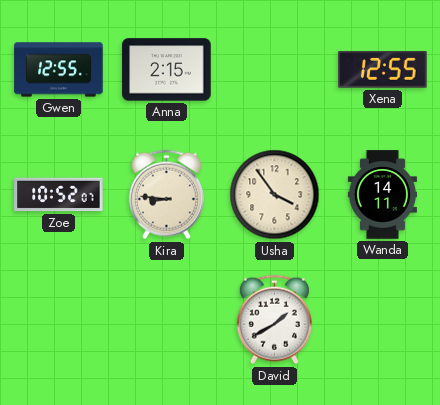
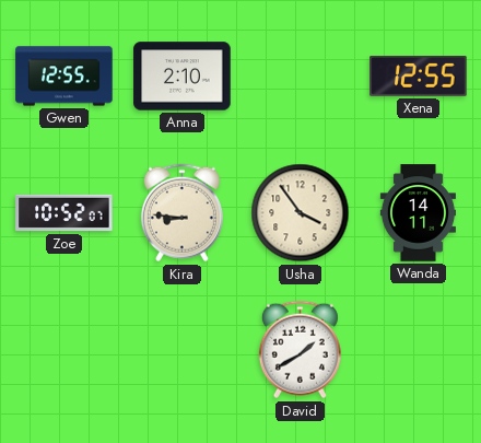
Anna: 2:15 -> 2:10
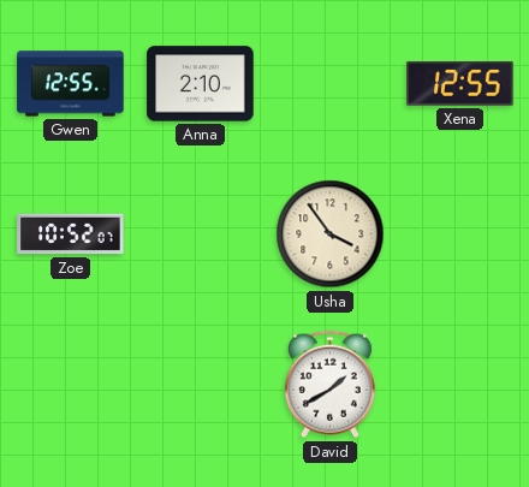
Kira: 8:46 -> none
Wanda: 14:11 -> none
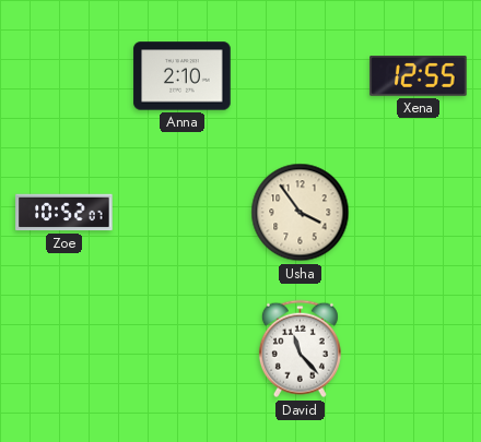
Gwen: 12:55 -> none
David: 1:40 -> 11:23
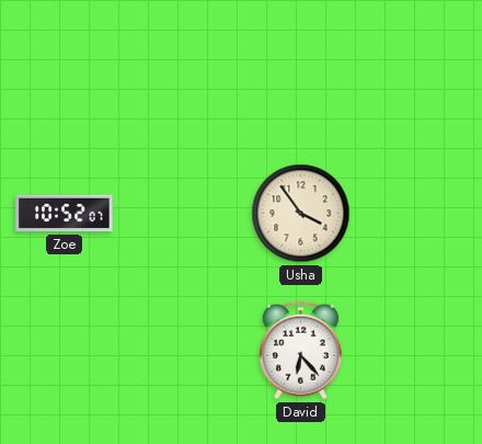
Anna: 2:10 -> none
Xena: 12:55 -> none
David: 11:23 -> 6:23
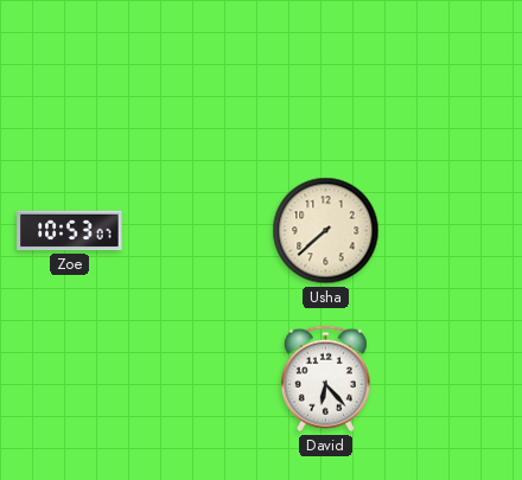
Zoe: 10:52 -> 10:53
Usha: 3:54 -> 7:38
